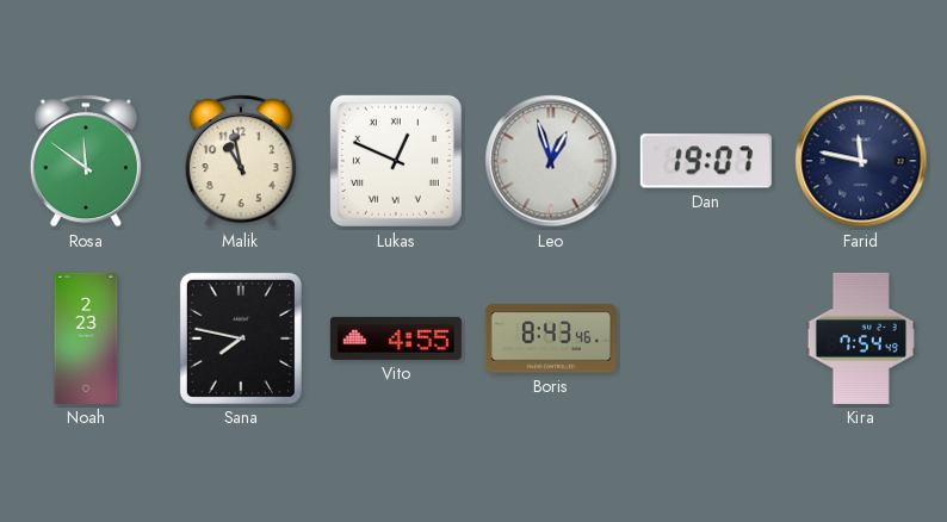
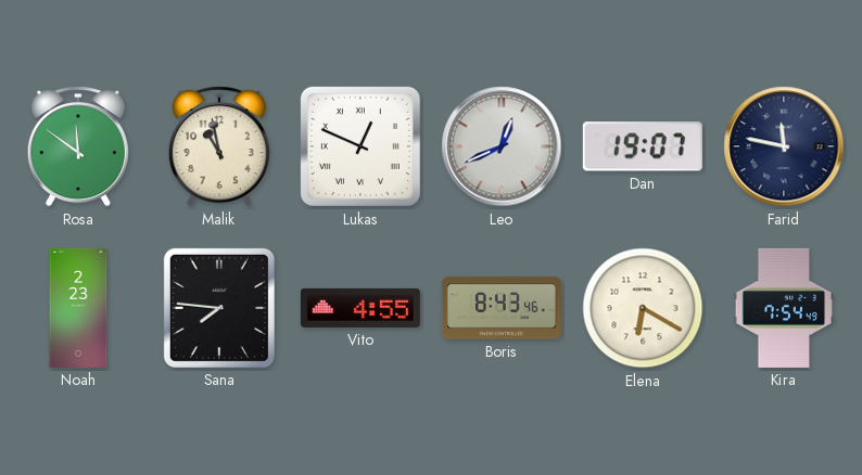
Leo: 12:57 -> 12:41
Sana: 7:47 -> 7:46
Elena: none -> 6:20
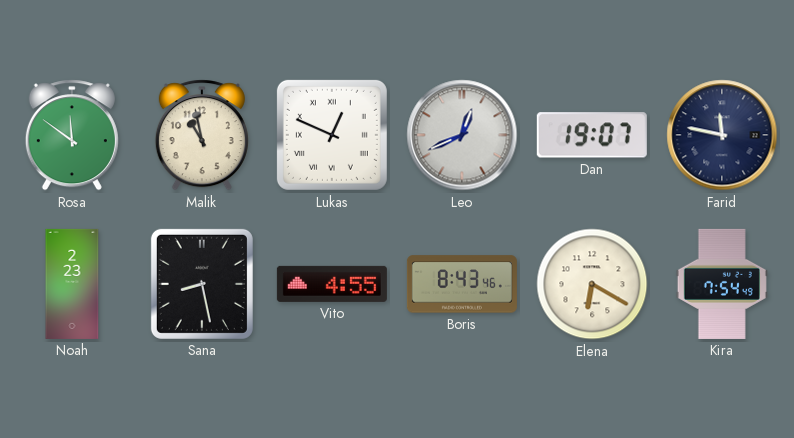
Sana: 7:46 -> 8:28
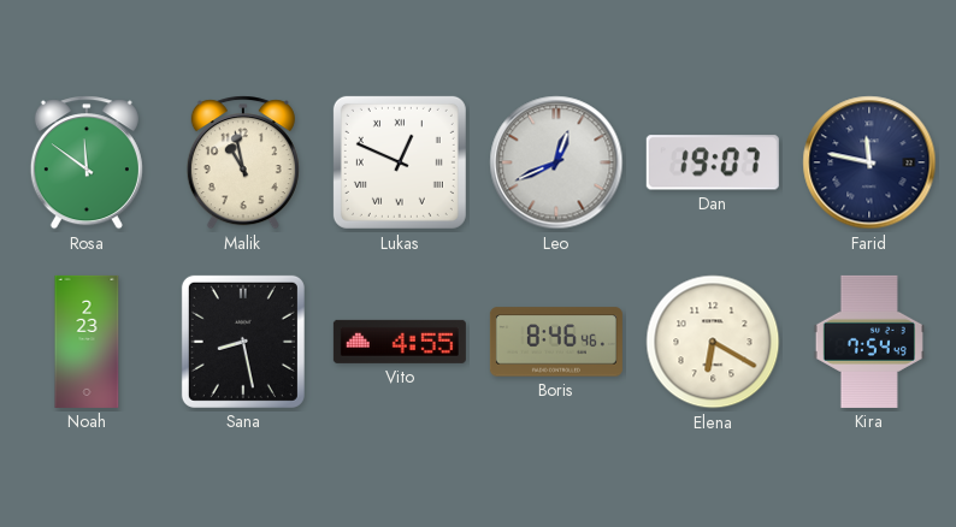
Boris: 8:43 -> 8:46
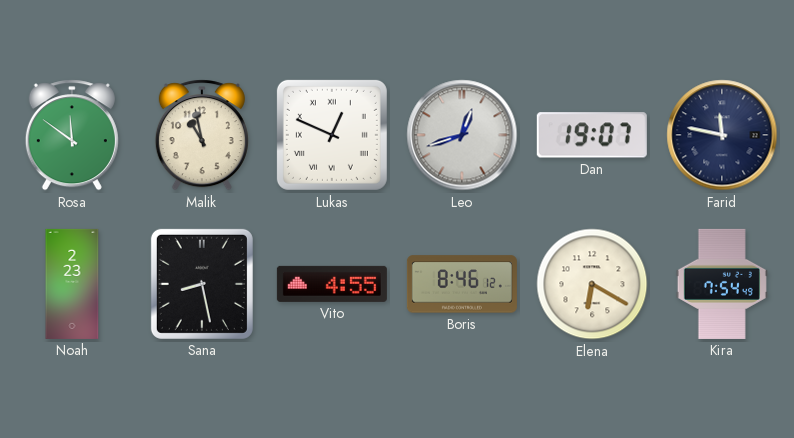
Leo: 12:41 -> 12:42
Boris: 8:46:46 -> 8:46:12
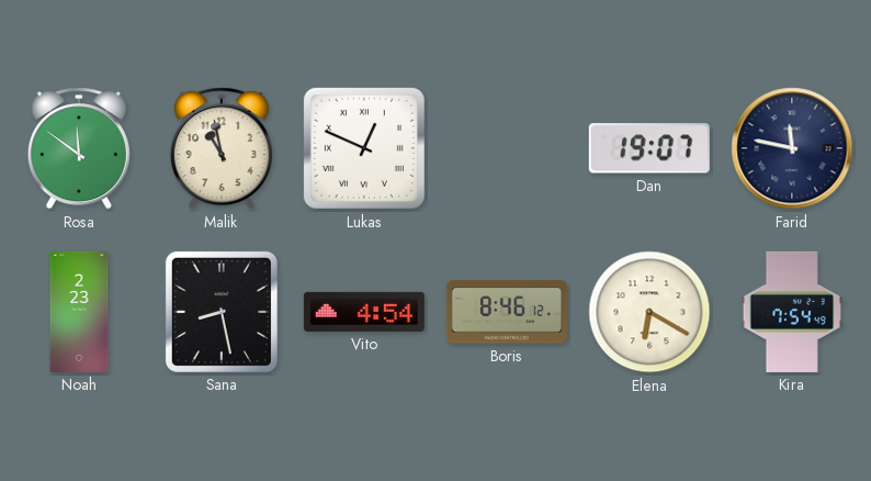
Leo: 12:42 -> none
Vito: 4:55 -> 4:54
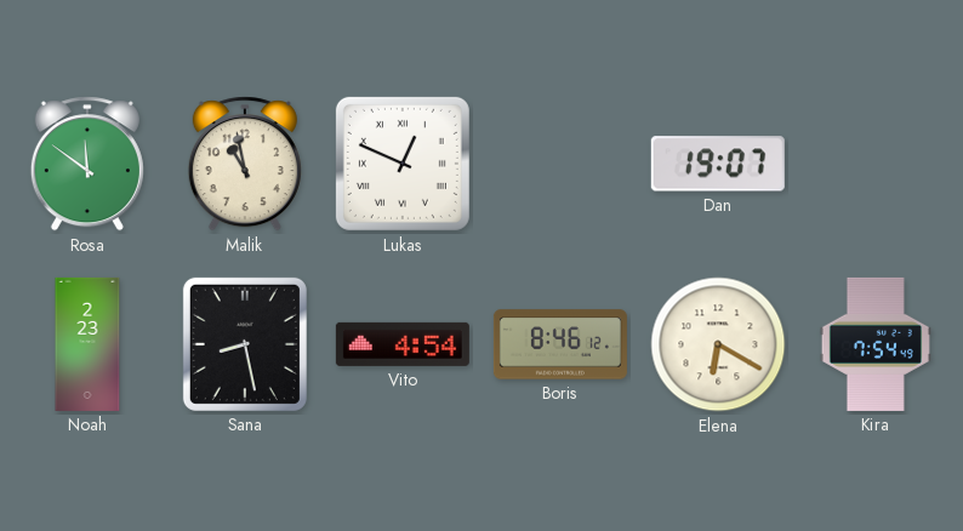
Farid: 11:47 -> none
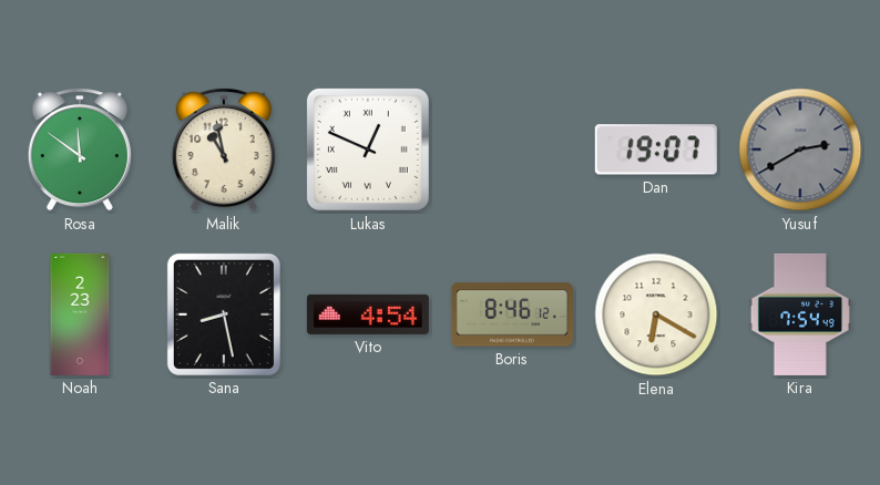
Yusuf: none -> 2:40
